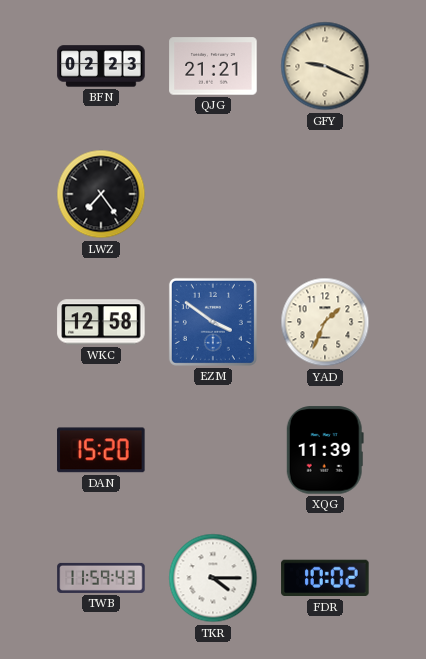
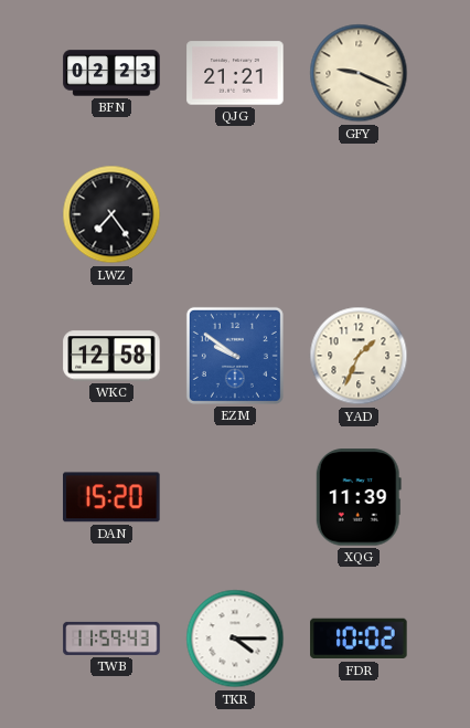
EZM: 3:51 -> 9:51
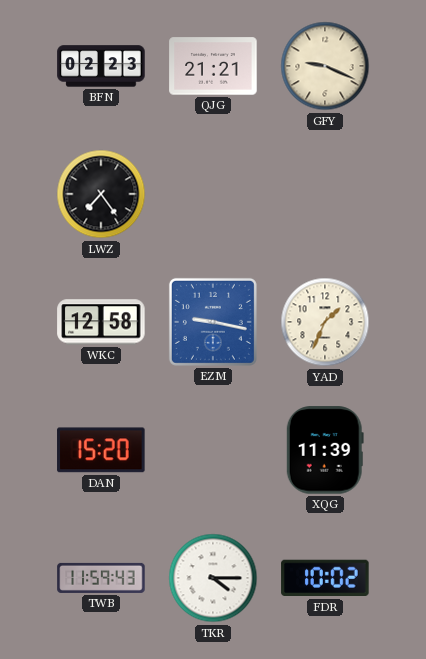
EZM: 9:51 -> 9:17
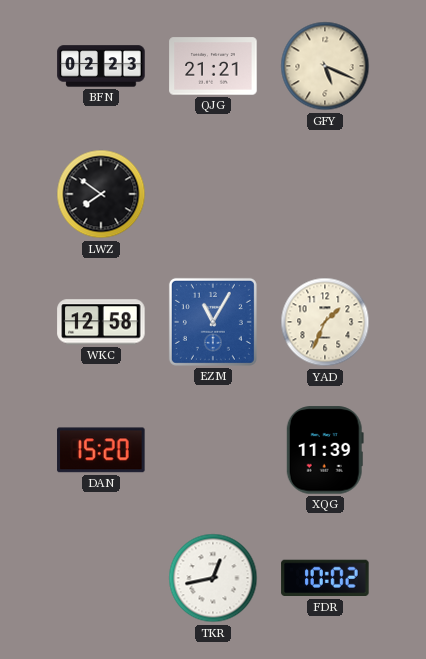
GFY: 9:19 -> 5:19
LWZ: 7:24 -> 7:51
EZM: 9:17 -> 11:05
TWB: 11:59 -> none
TKR: 4:15 -> 12:43
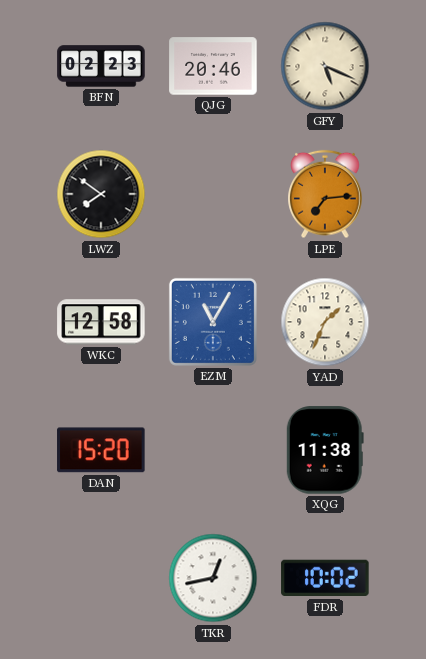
QJG: 21:21 -> 20:46
LPE: none -> 7:14
XQG: 11:39 -> 11:38
